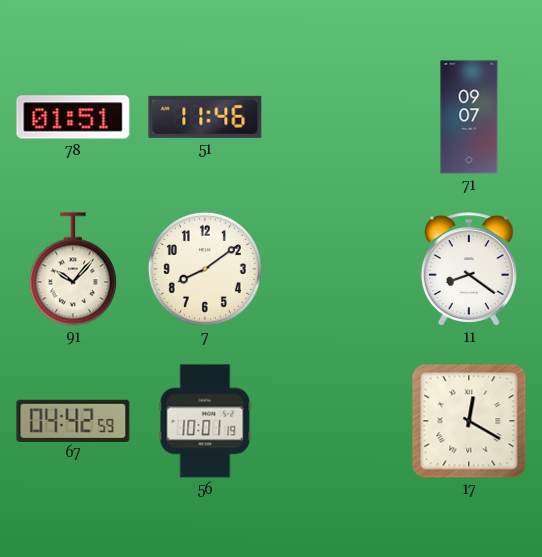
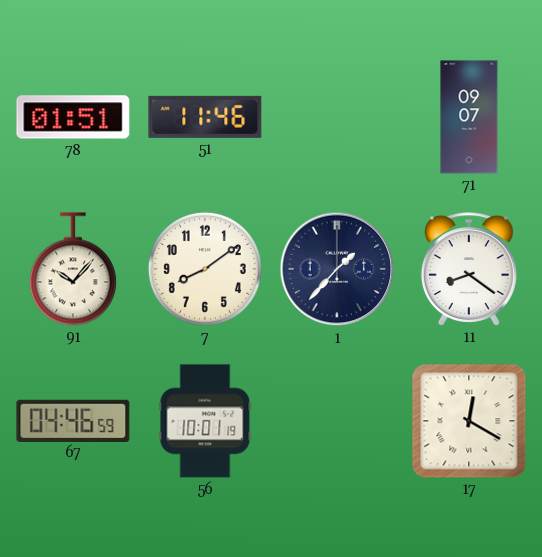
1: none -> 1:37
67: 04:42 -> 04:46
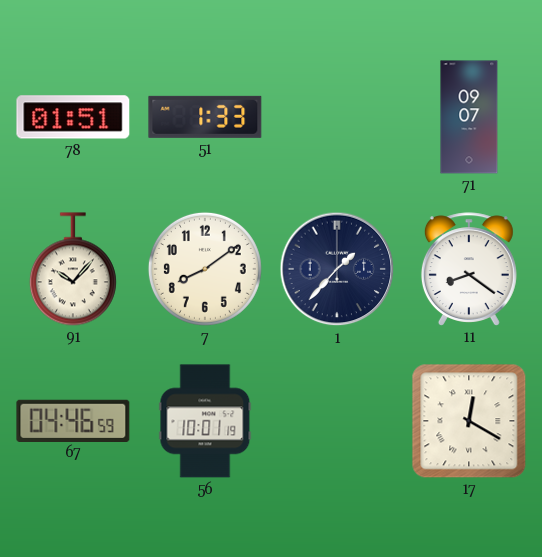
51: 11:46 -> 1:33
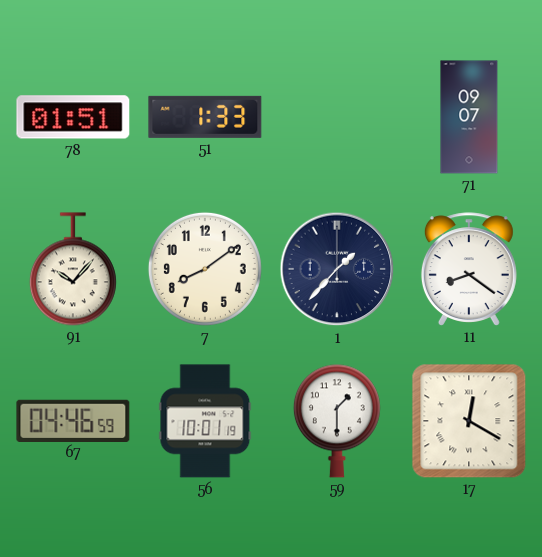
59: none -> 1:30
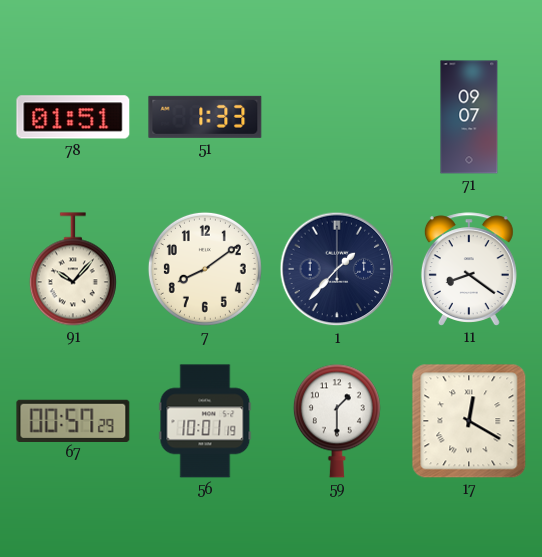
67: 04:46 -> 00:57
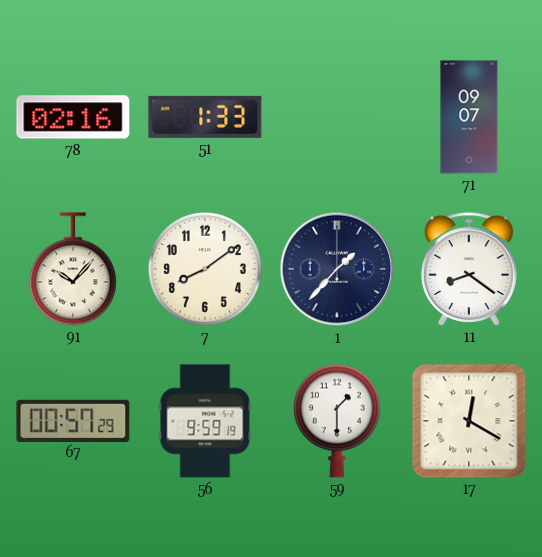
78: 01:51 -> 02:16
56: 10:01 -> 9:59
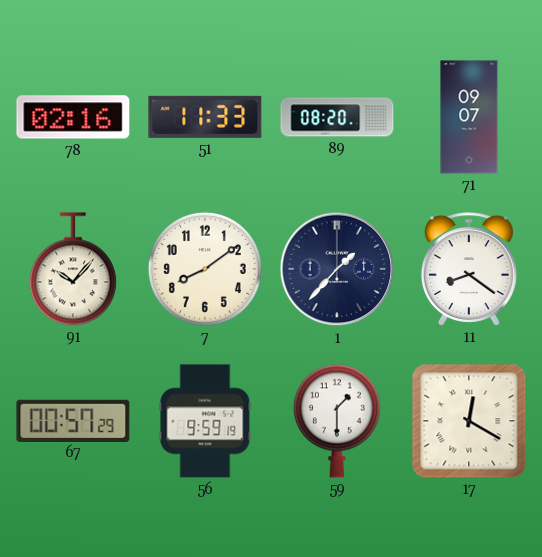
51: 1:33 -> 11:33
89: none -> 08:20
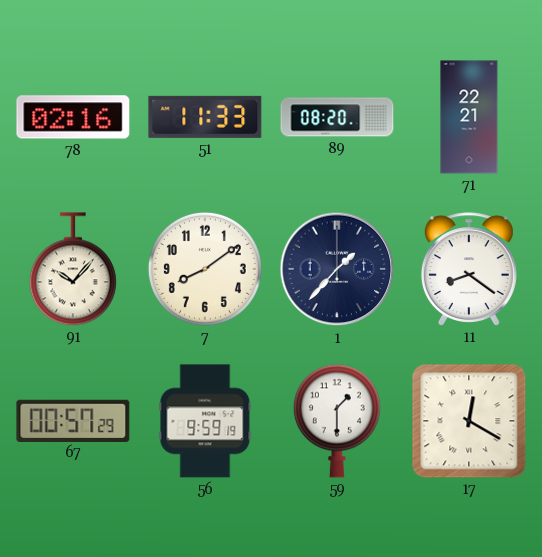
71: 09:07 -> 22:21
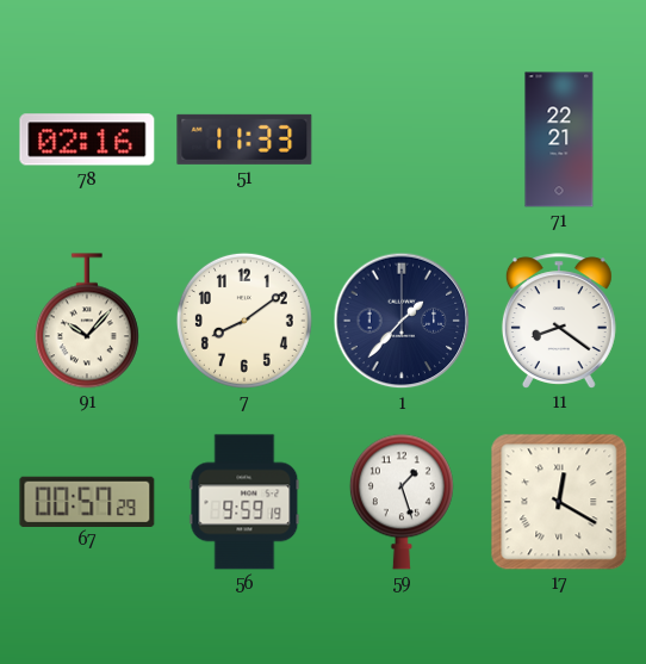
89: 08:20 -> none
59: 1:30 -> 1:27
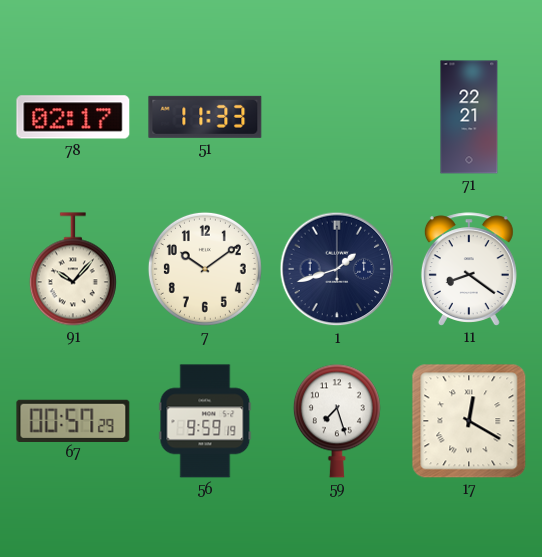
78: 02:16 -> 02:17
7: 8:09 -> 10:09
1: 1:37 -> 1:42
59: 1:27 -> 7:27
